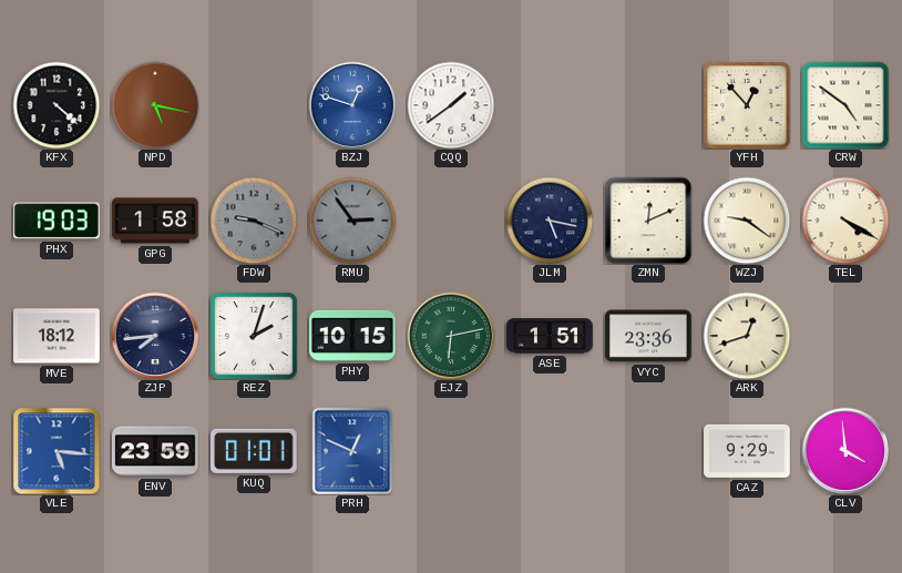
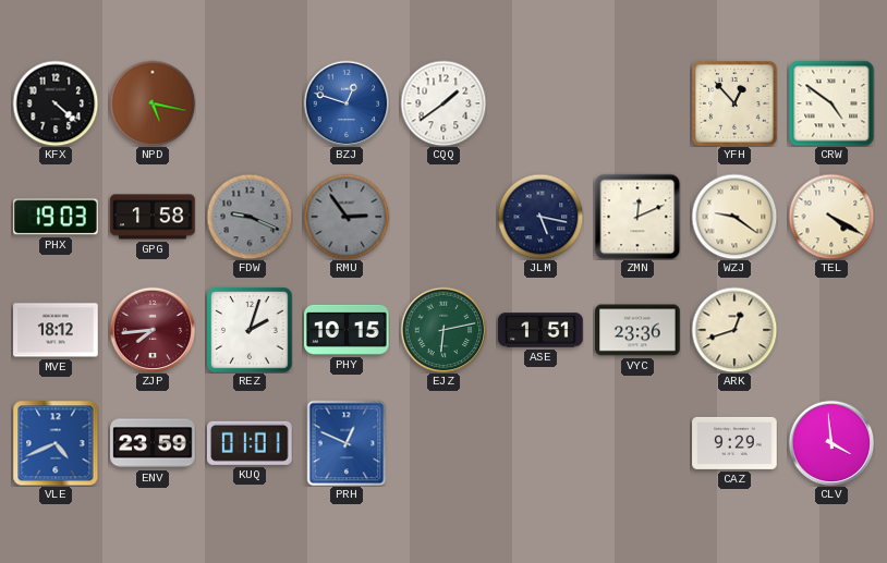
ZJP dial: navy -> burgundy
VLE: 5:16 -> 4:41
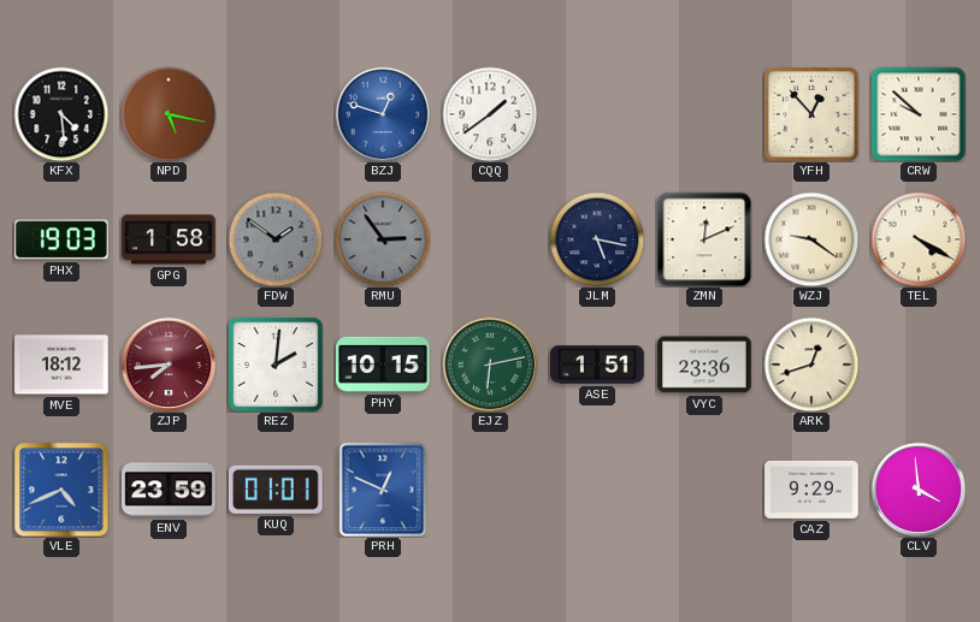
KFX: 4:22 -> 4:29
CRW: 4:51 -> 9:52
FDW: 9:19 -> 1:51
REZ: 2:03 -> 2:01
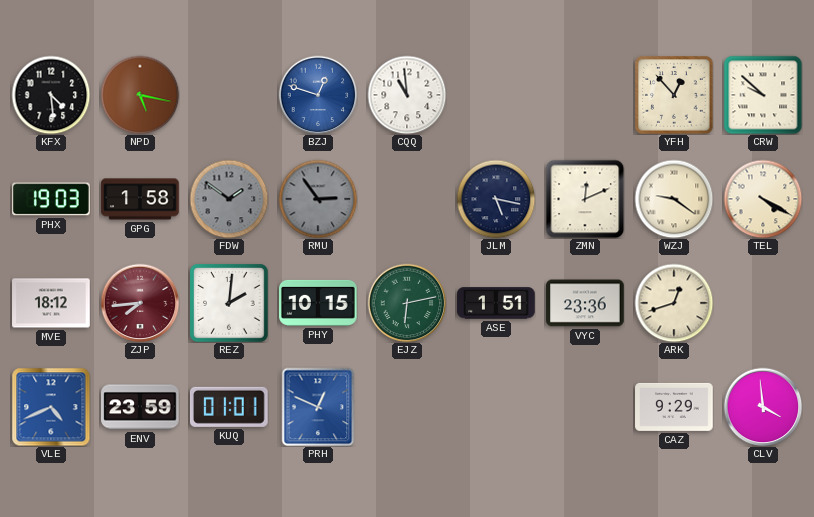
CQQ: 1:39 -> 10:59
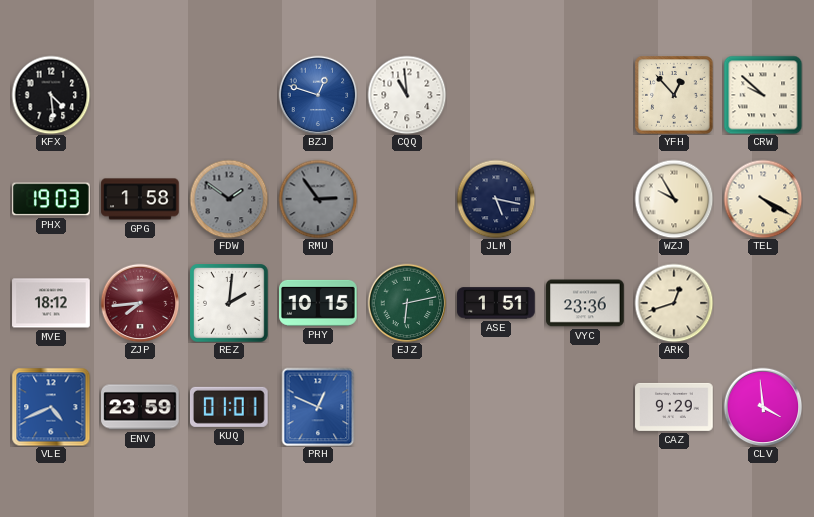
NPD: 5:17 -> none
ZMN: 12:11 -> none
WZJ: 9:21 -> 9:55
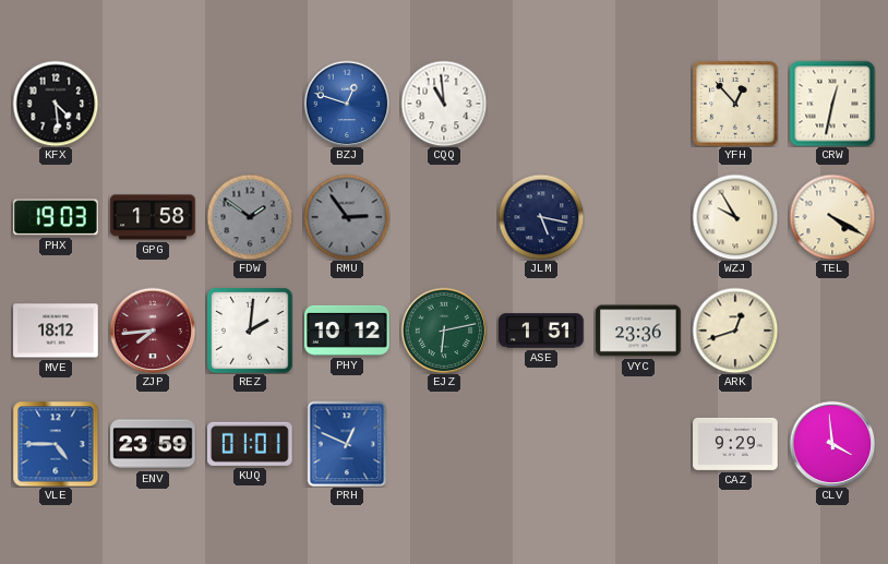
CRW: 9:52 -> 12:32
PHY: 10:15 -> 10:12
VLE: 4:41 -> 4:45
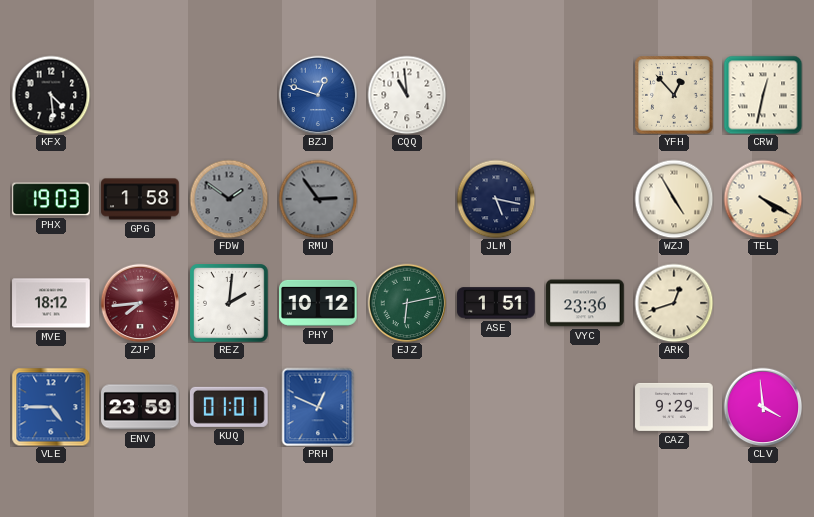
WZJ: 9:55 -> 4:55
